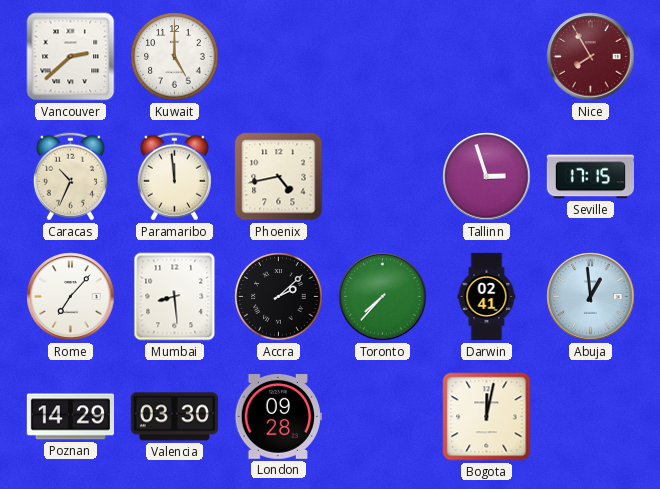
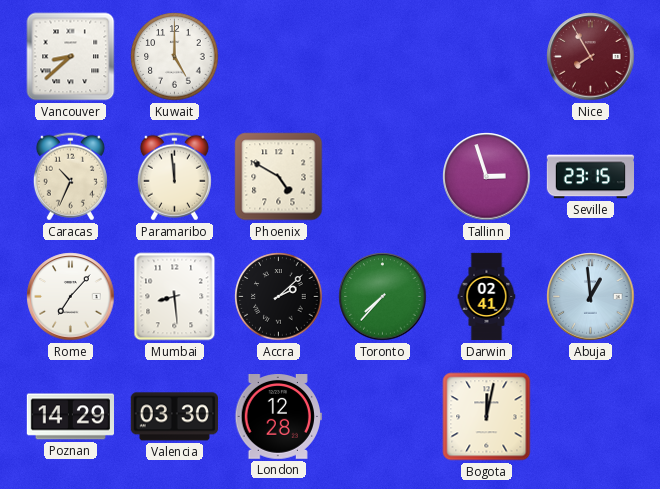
Vancouver: 2:38 -> 8:38
Phoenix: 4:43 -> 4:50
Seville: 17:15 -> 23:15
London: 09:28 -> 12:28
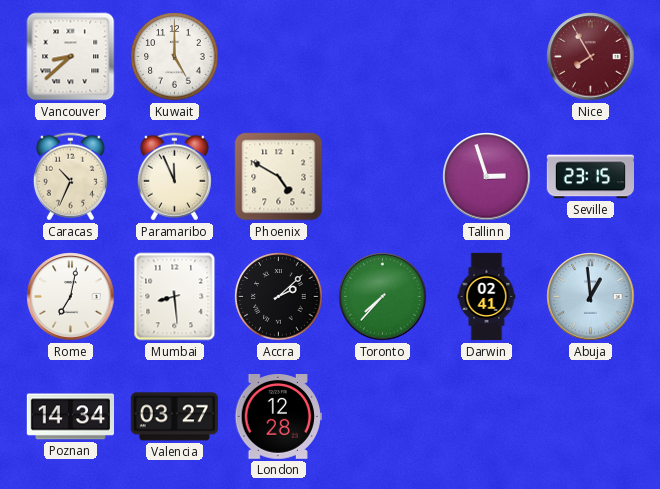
Paramaribo: 11:59 -> 11:56
Rome: 7:07 -> 7:02
Poznan: 14:29 -> 14:34
Valencia: 03:30 -> 03:27
Bogota: 12:02 -> none
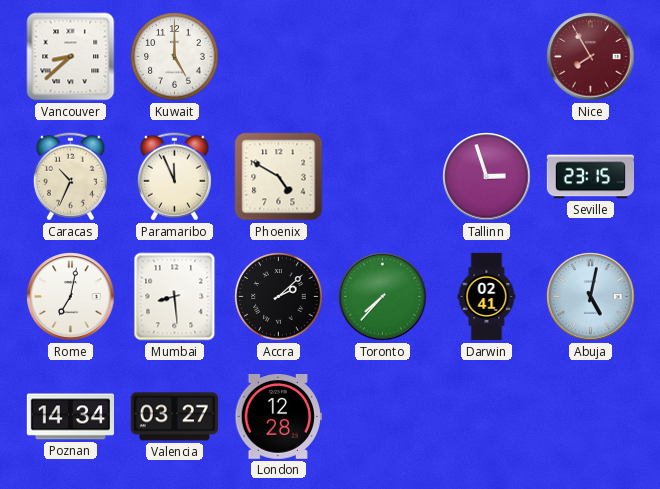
Abuja: 12:59 -> 5:02
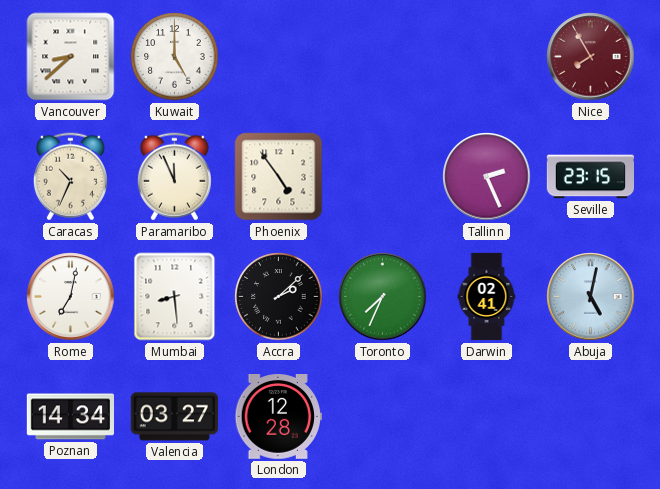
Phoenix: 4:50 -> 4:54
Tallinn: 2:57 -> 2:26
Toronto: 7:37 -> 7:34
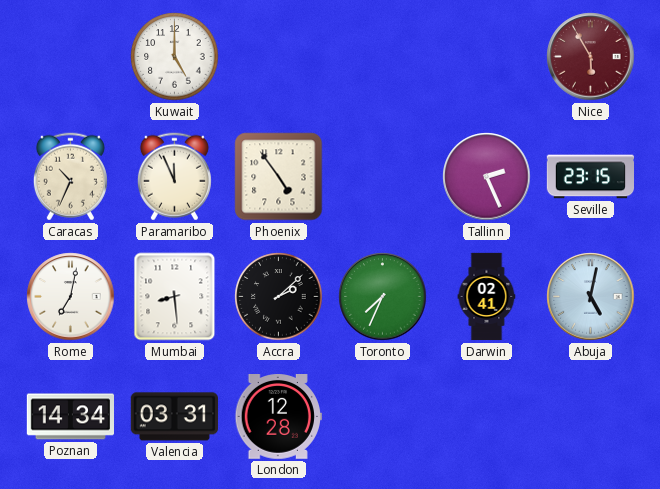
Vancouver: 8:38 -> none
Nice: 7:55 -> 5:55
Valencia: 03:27 -> 03:31
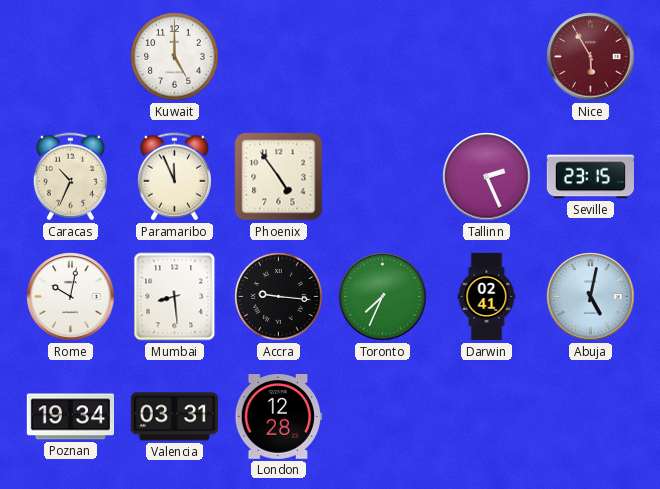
Rome: 7:02 -> 10:02
Accra: 2:08 -> 9:16
Poznan: 14:34 -> 19:34
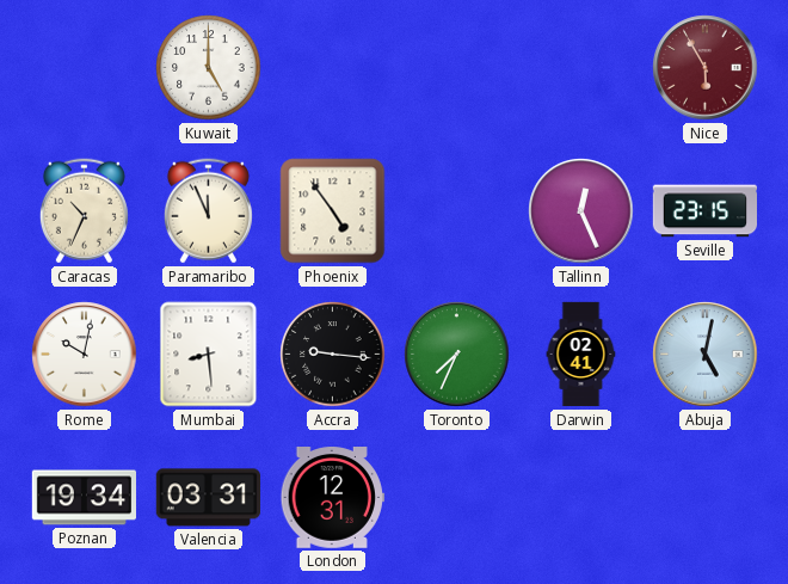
Tallinn: 2:26 -> 12:26
London: 12:28 -> 12:31
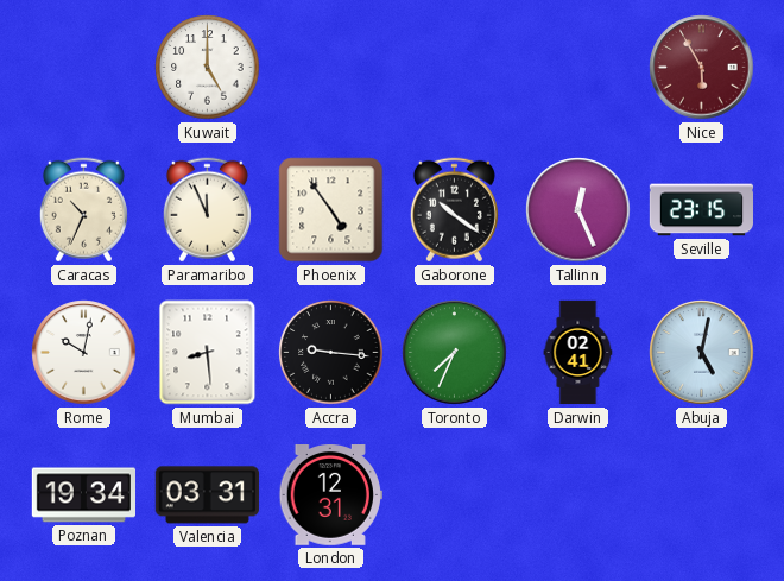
Gaborone: none -> 10:21
